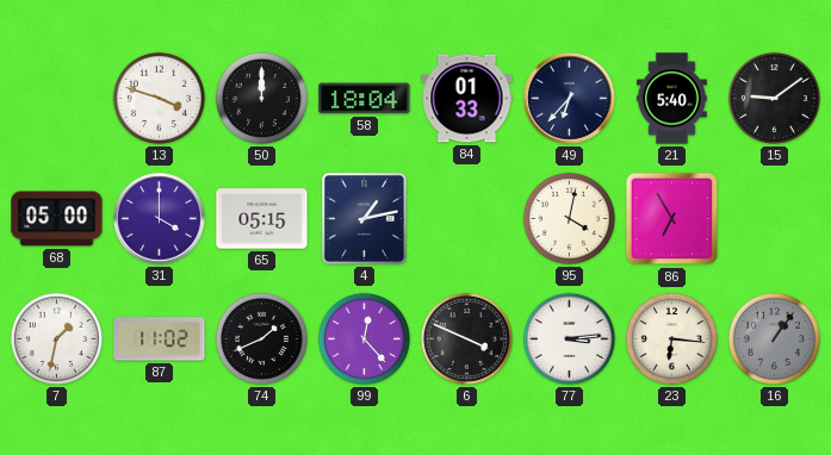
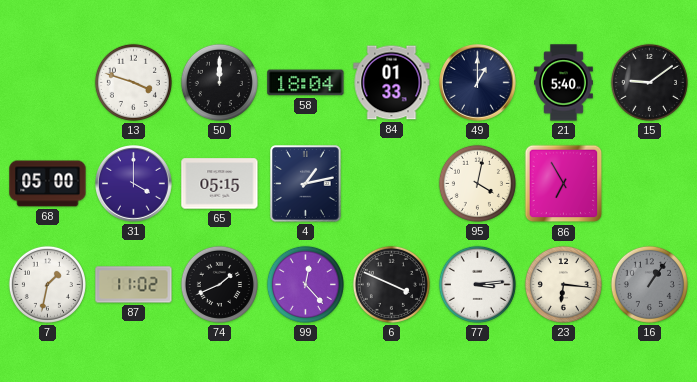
49: 6:37 -> 1:00
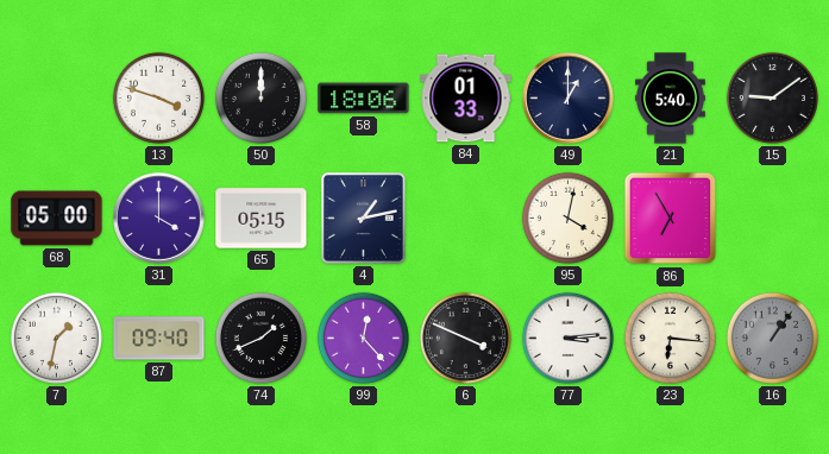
58: 18:04 -> 18:06
87: 11:02 -> 09:40
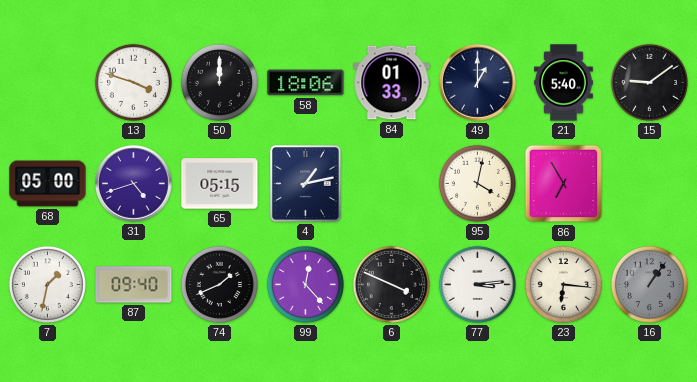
31: 4:00 -> 4:42
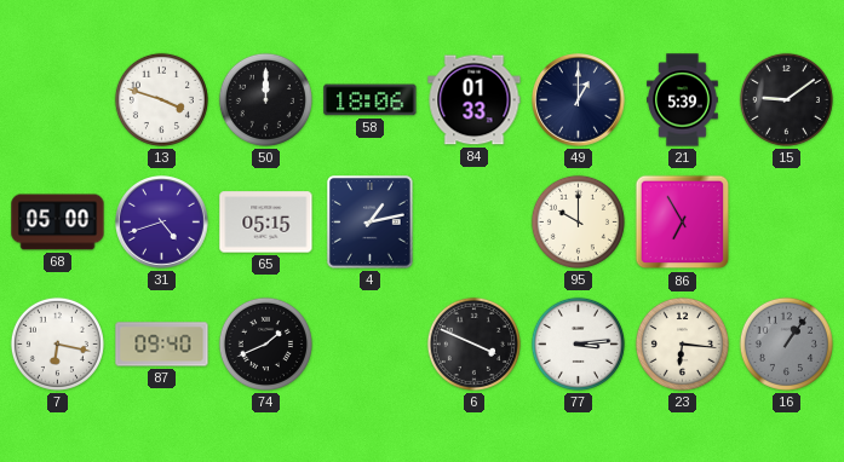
21: 5:40 -> 5:39
95: 4:02 -> 10:00
7: 1:32 -> 6:17
99: 12:23 -> none
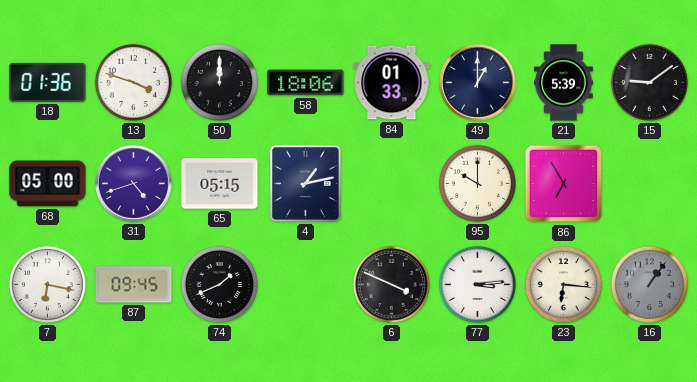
18: none -> 01:36
87: 09:40 -> 09:45
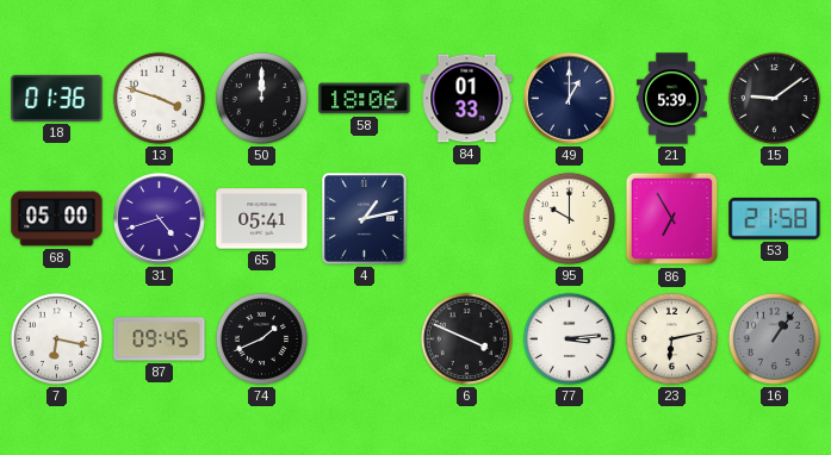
65: 05:15 -> 05:41
53: none -> 21:58
23: 6:16 -> 6:13
